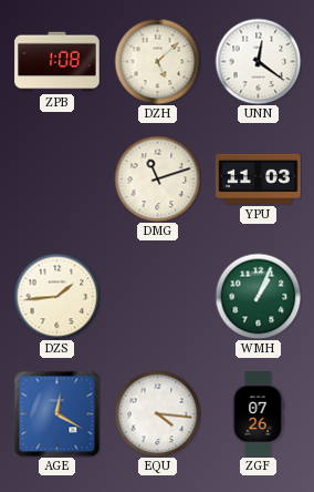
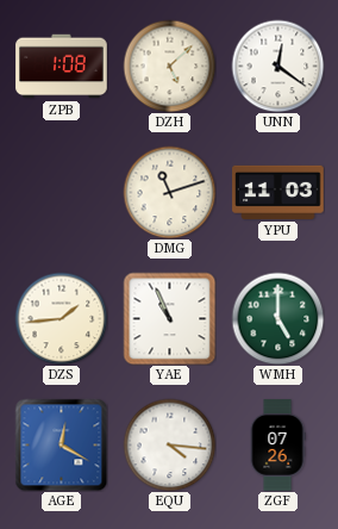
YAE: none -> 10:56
WMH: 1:04 -> 5:00
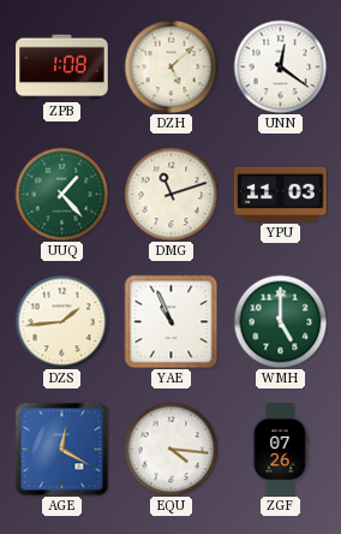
UUQ: none -> 1:23
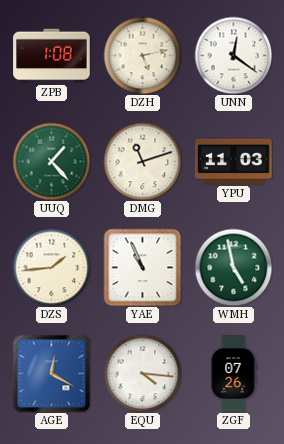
DZH: 5:08 -> 5:13
WMH: 5:00 -> 4:58
